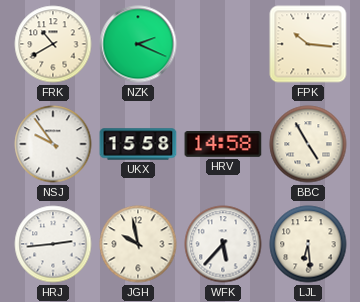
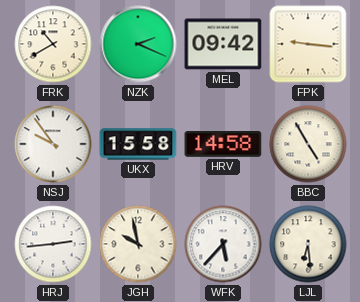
MEL: none -> 09:42
FPK: 10:16 -> 9:16
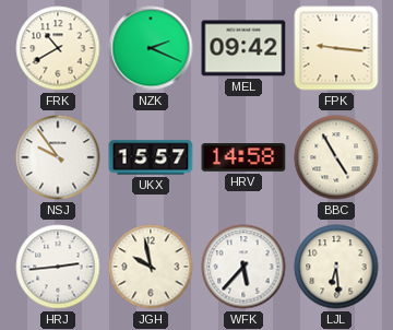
UKX: 15:58 -> 15:57
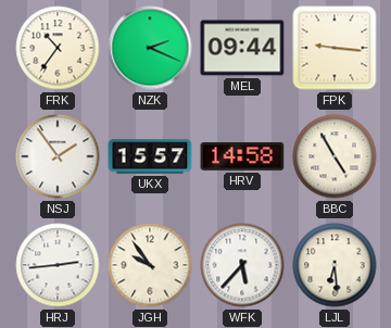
FRK: 10:40 -> 10:36
MEL: 09:42 -> 09:44
NSJ: 9:54 -> 1:54
JGH: 9:58 -> 9:54
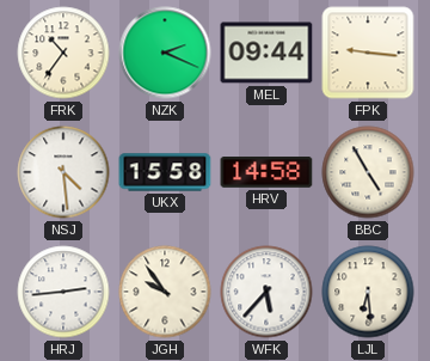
NSJ: 1:54 -> 4:29
UKX: 15:57 -> 15:58
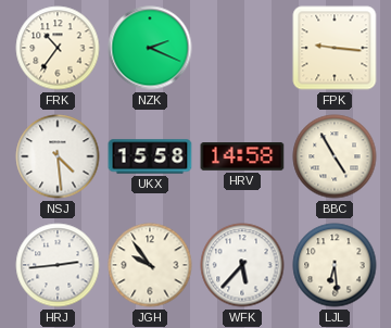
MEL: 09:44 -> none
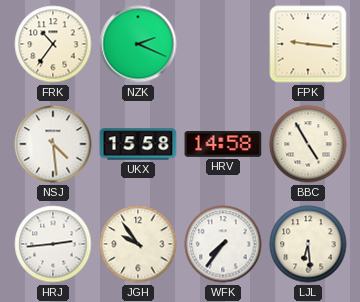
WFK: 5:37 -> 7:36
